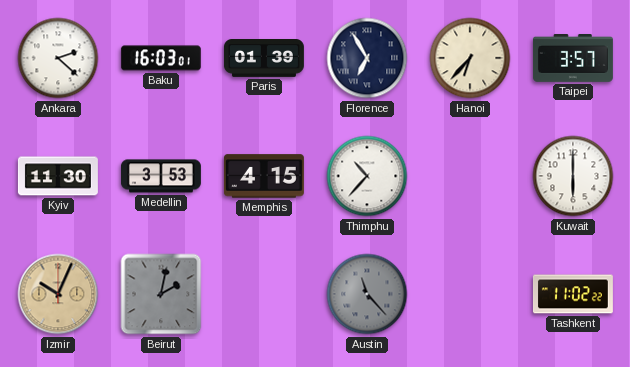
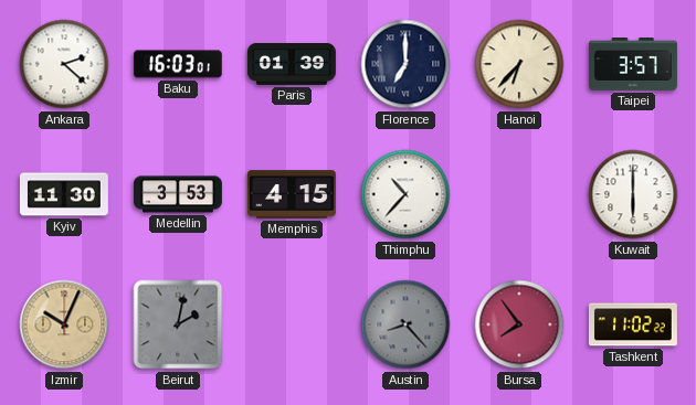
Florence: 6:55 -> 7:00
Austin: 11:23 -> 8:23
Bursa: none -> 7:54
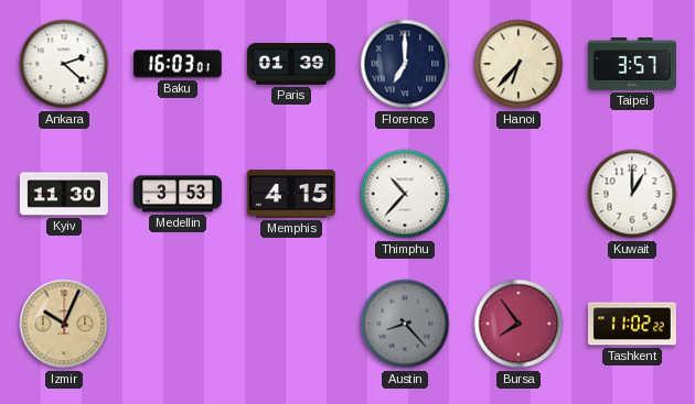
Kuwait: 6:00 -> 1:00
Beirut: 2:02 -> none
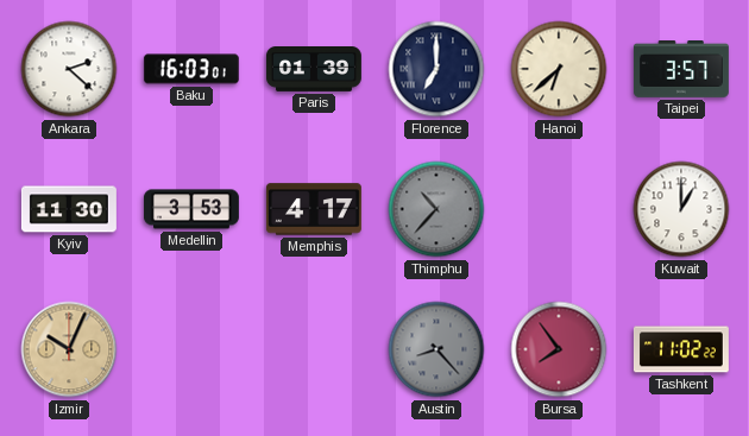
Hanoi: 6:37 -> 6:38
Memphis: 4:15 -> 4:17
Thimphu dial: white -> grey
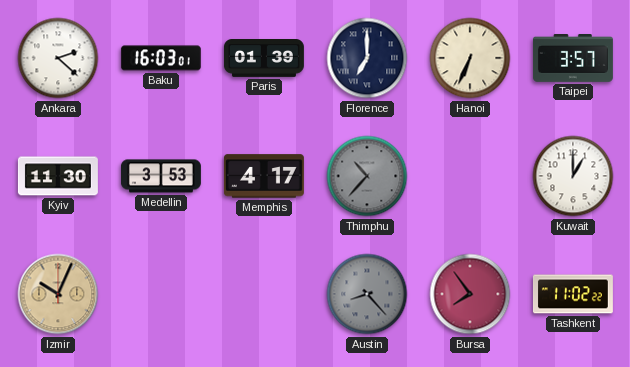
Hanoi: 6:38 -> 6:34
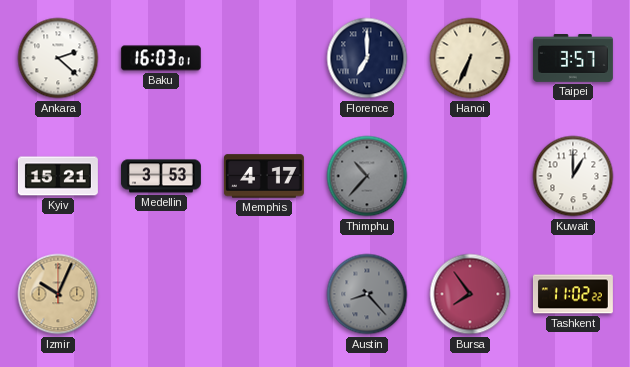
Paris: 01:39 -> none
Kyiv: 11:30 -> 15:21
